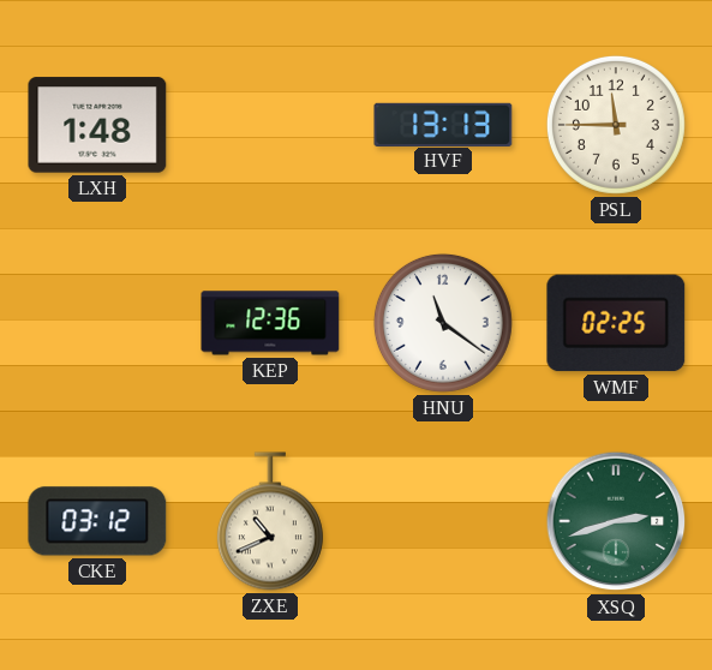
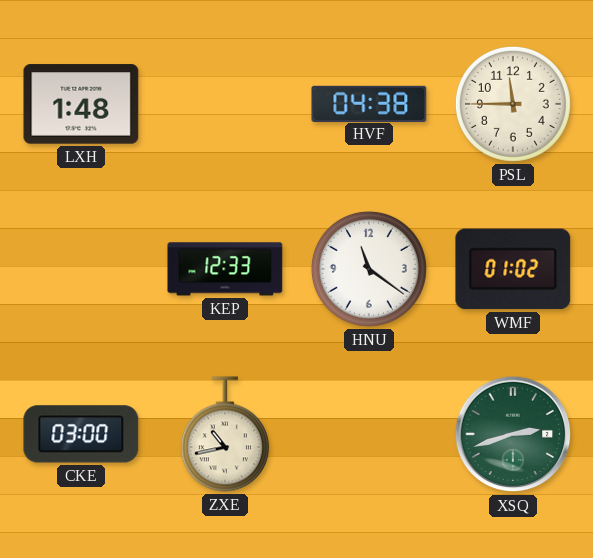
HVF: 13:13 -> 04:38
KEP: 12:36 -> 12:33
WMF: 02:25 -> 01:02
CKE: 03:12 -> 03:00
ZXE: 10:41 -> 10:43
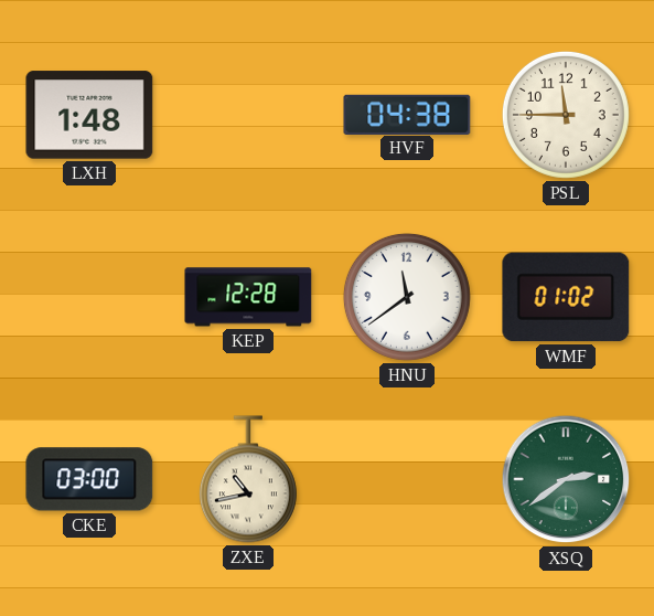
KEP: 12:33 -> 12:28
HNU: 11:21 -> 11:39
XSQ: 2:42 -> 2:39
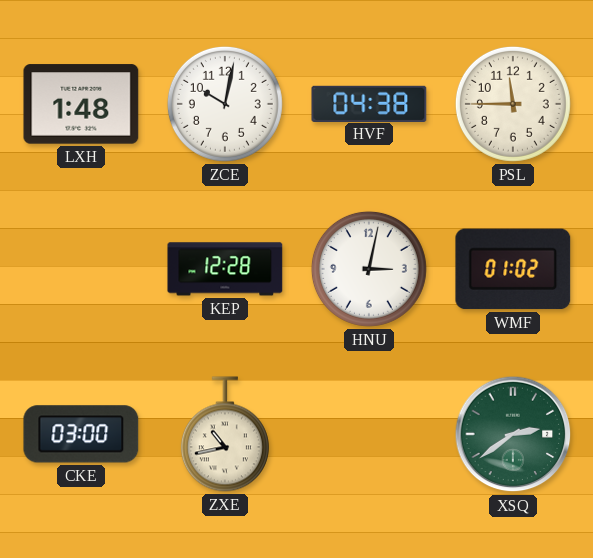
ZCE: none -> 10:02
HNU: 11:39 -> 3:02
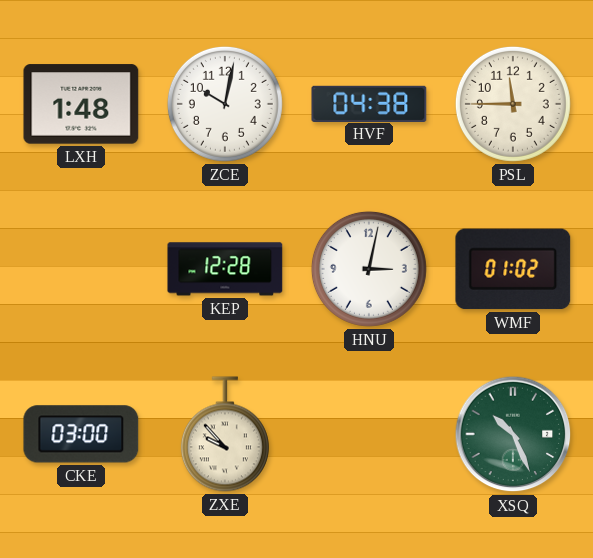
ZXE: 10:43 -> 9:53
XSQ: 2:39 -> 10:26
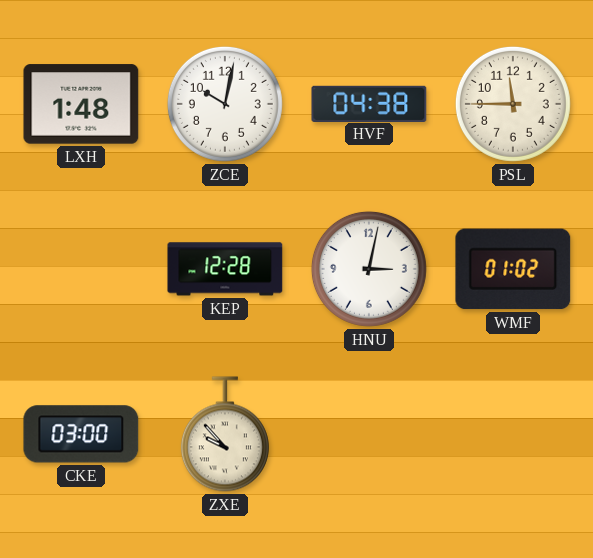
XSQ: 10:26 -> none
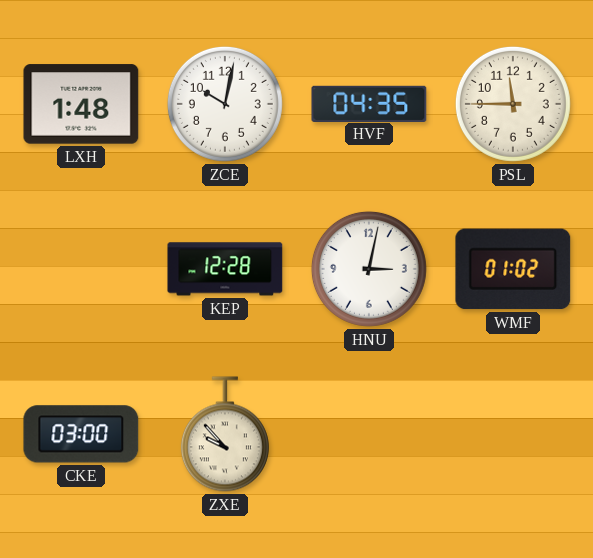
HVF: 04:38 -> 04:35
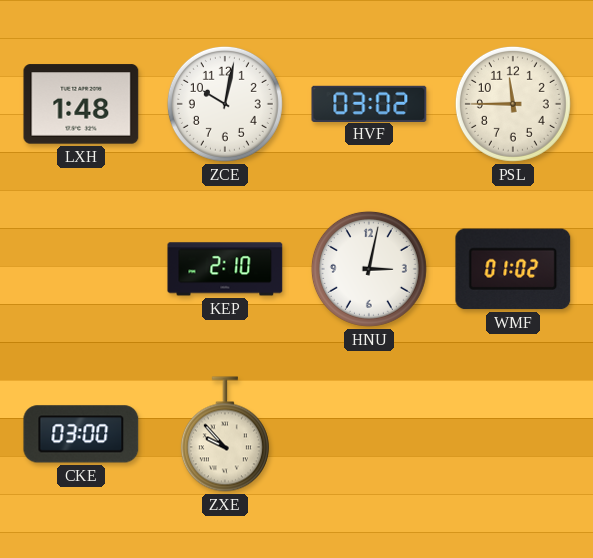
HVF: 04:35 -> 03:02
KEP: 12:28 -> 2:10
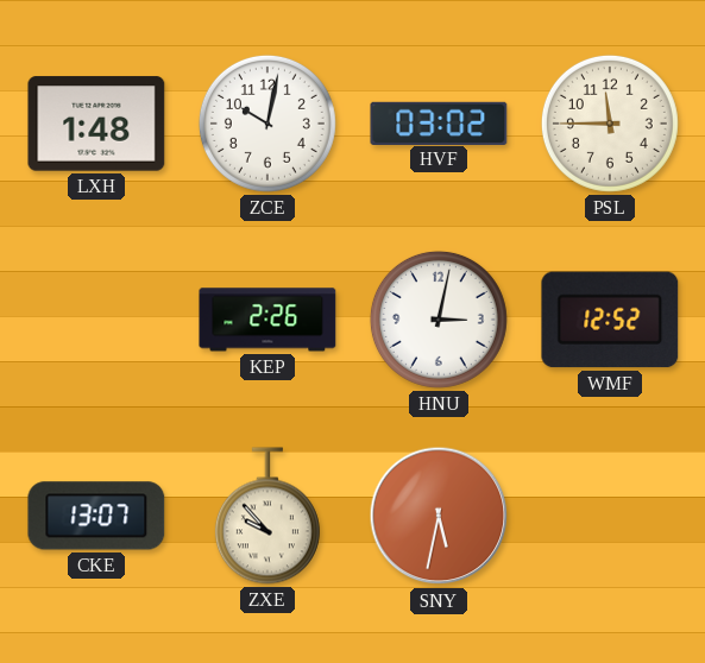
KEP: 2:10 -> 2:26
WMF: 01:02 -> 12:52
CKE: 03:00 -> 13:07
SNY: none -> 5:32
